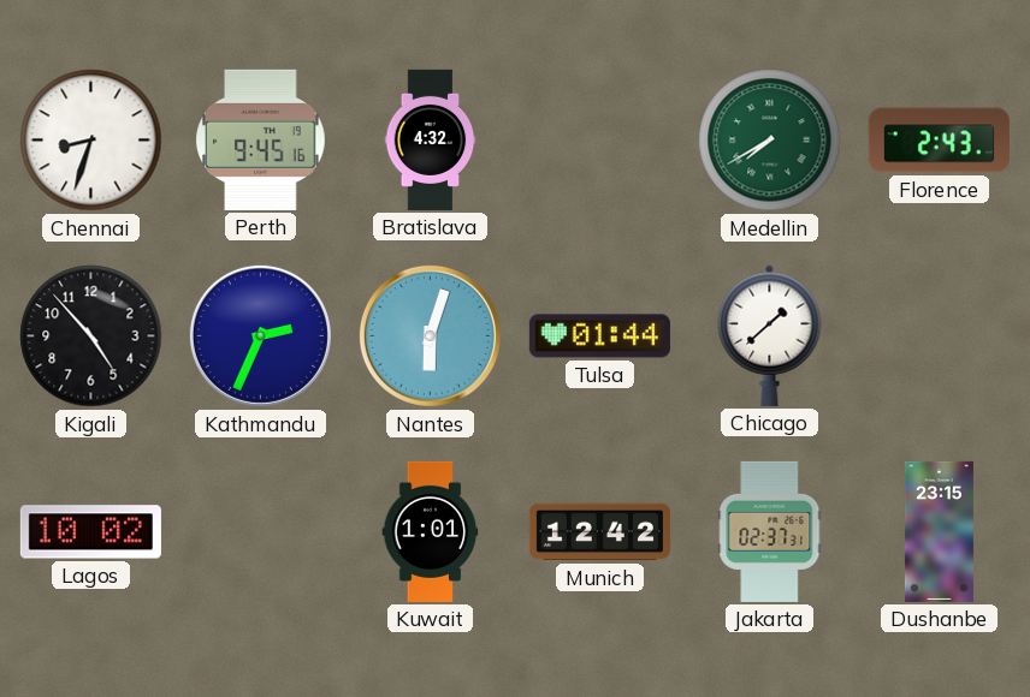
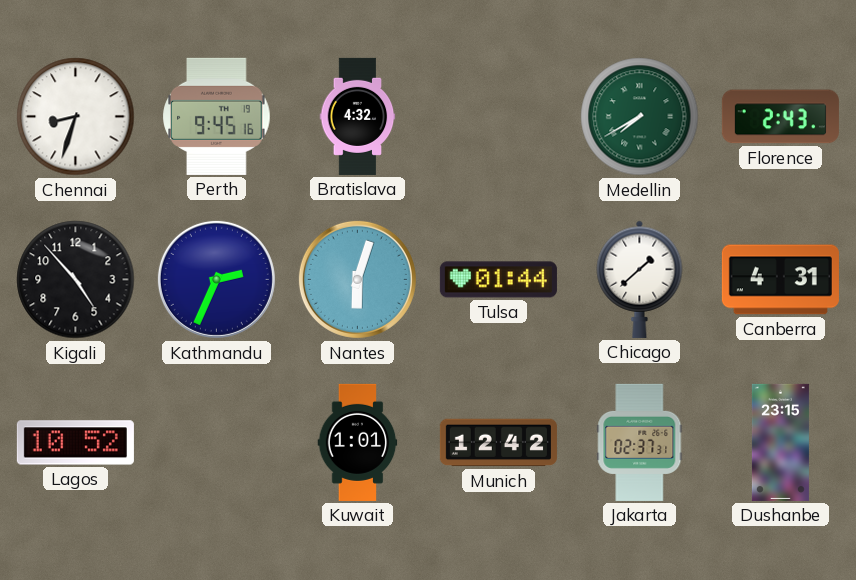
Canberra: none -> 4:31
Lagos: 10:02 -> 10:52
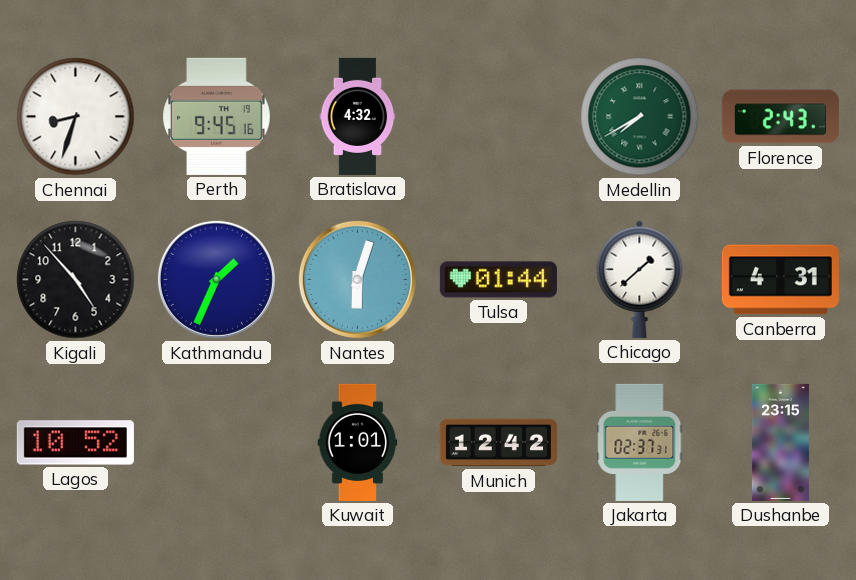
Kathmandu: 2:34 -> 1:34
